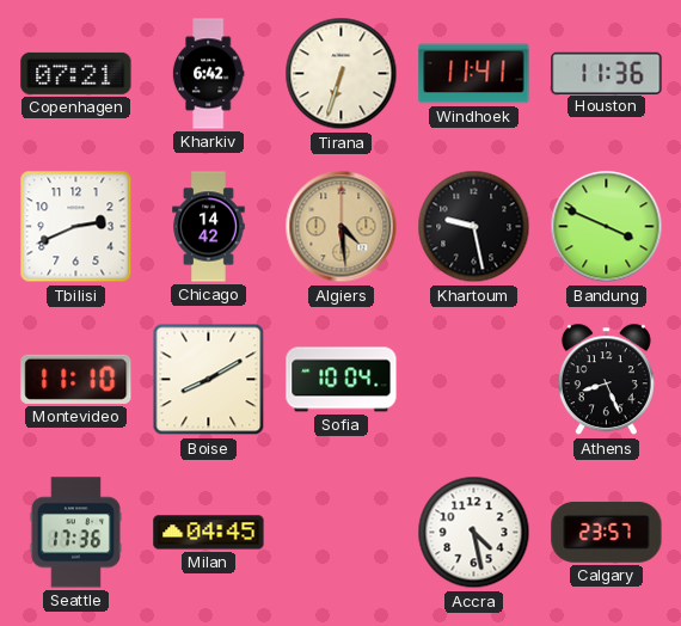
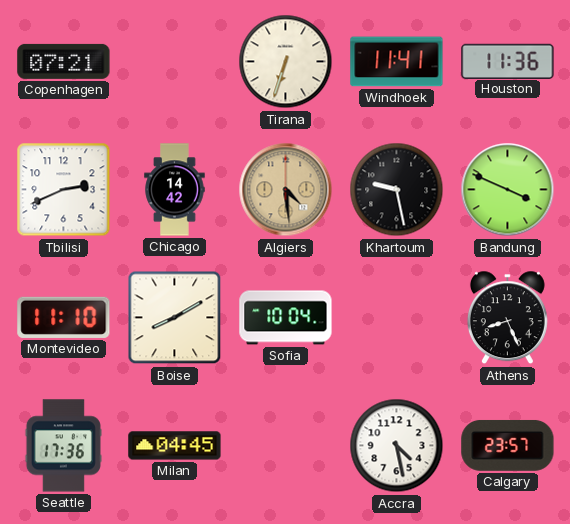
Kharkiv: 6:42 -> none
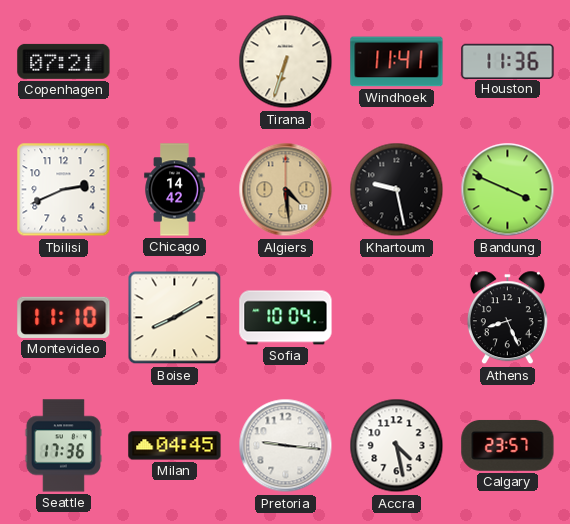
Pretoria: none -> 9:16
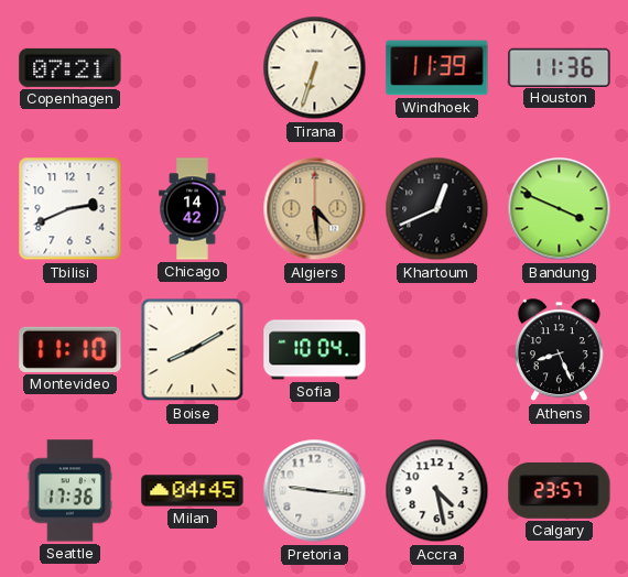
Windhoek: 11:41 -> 11:39
Khartoum: 9:28 -> 12:41
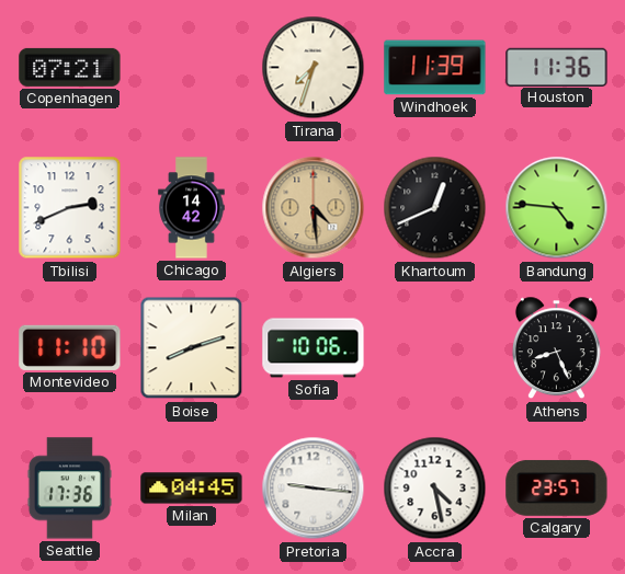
Tirana: 6:33 -> 7:33
Bandung: 3:49 -> 4:46
Boise: 8:10 -> 8:12
Sofia: 10:04 -> 10:06
